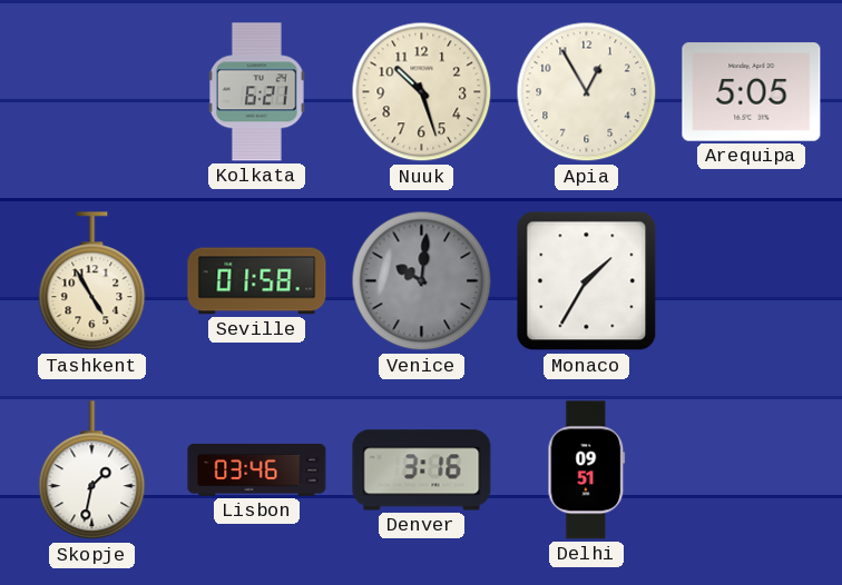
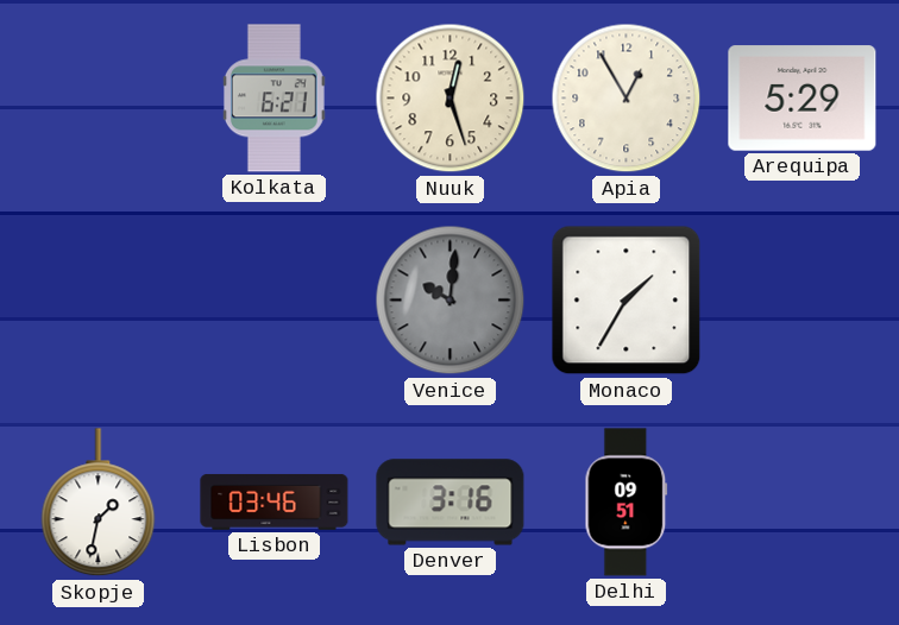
Nuuk: 10:27 -> 12:27
Arequipa: 5:05 -> 5:29
Tashkent: 4:55 -> none
Seville: 01:58 -> none
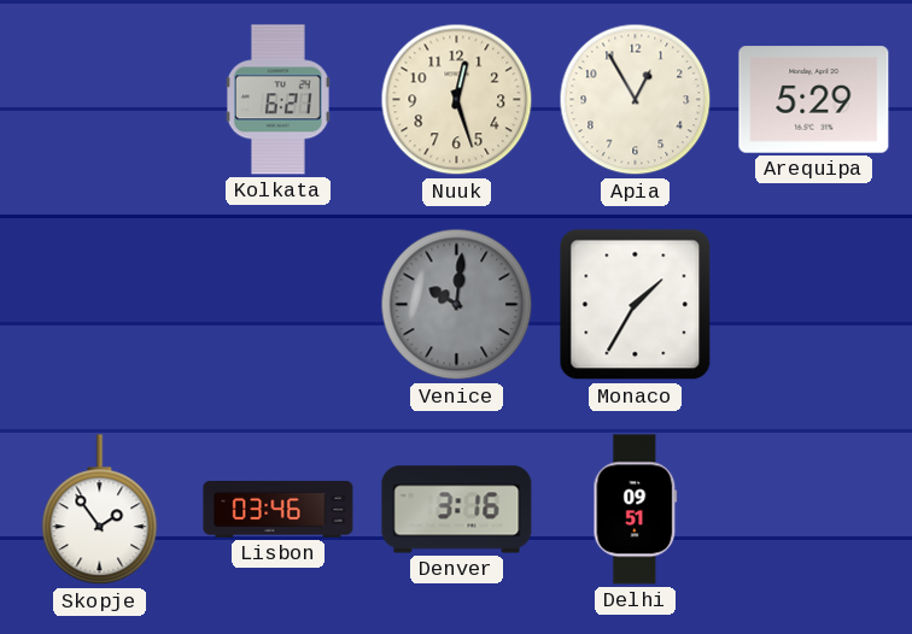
Skopje: 1:32 -> 1:54
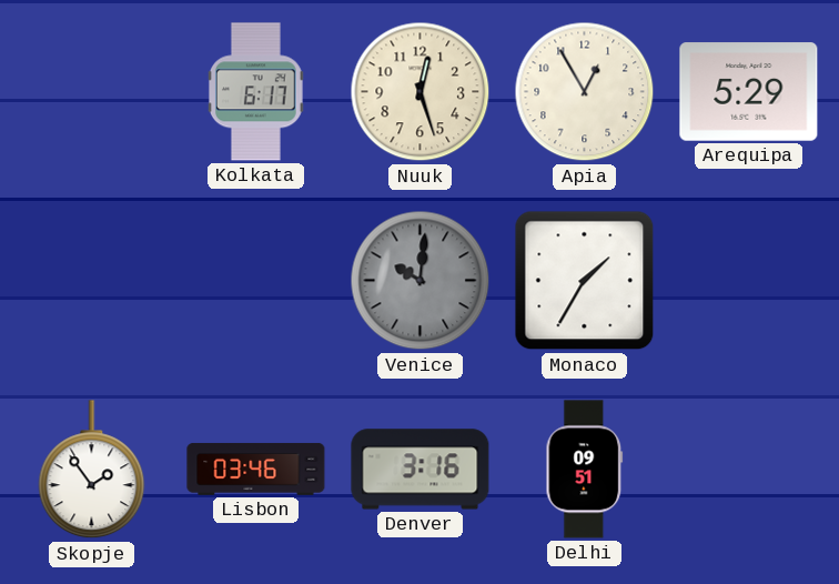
Kolkata: 6:21 -> 6:17
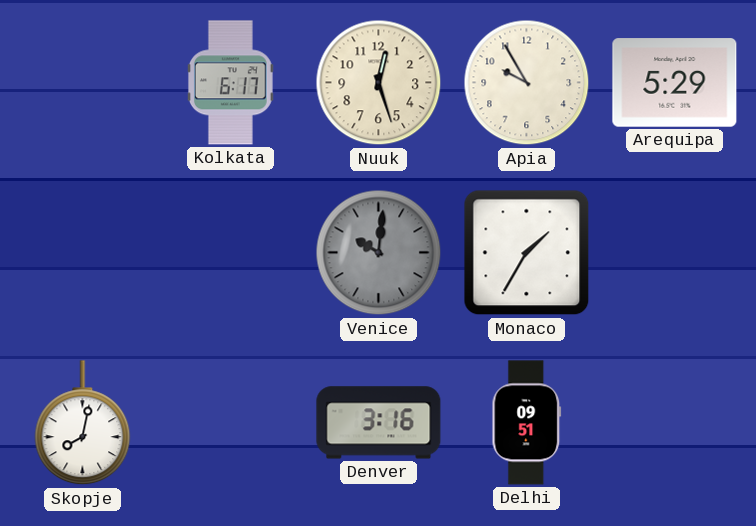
Apia: 12:55 -> 9:55
Skopje: 1:54 -> 8:02
Lisbon: 03:46 -> none
